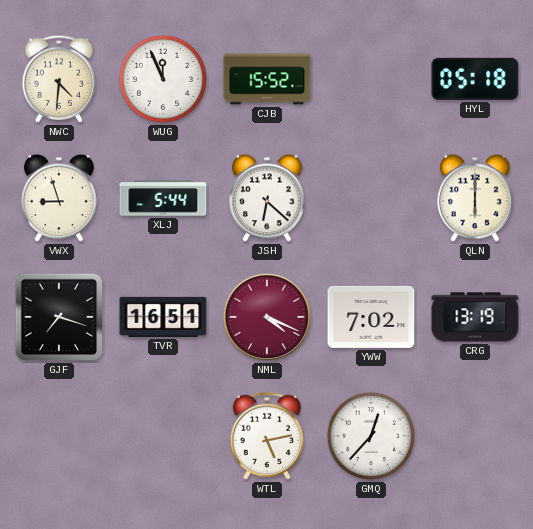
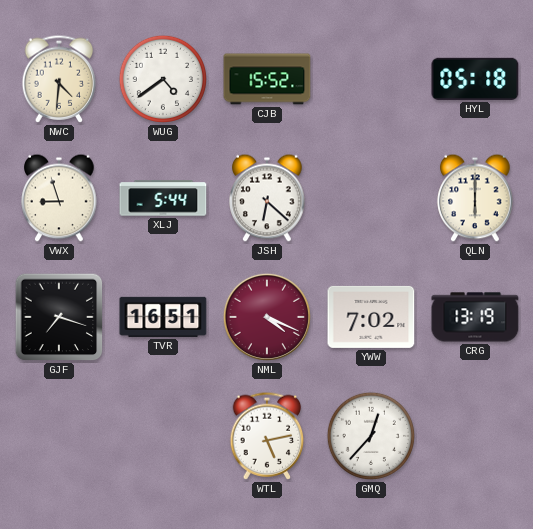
WUG: 11:56 -> 4:39
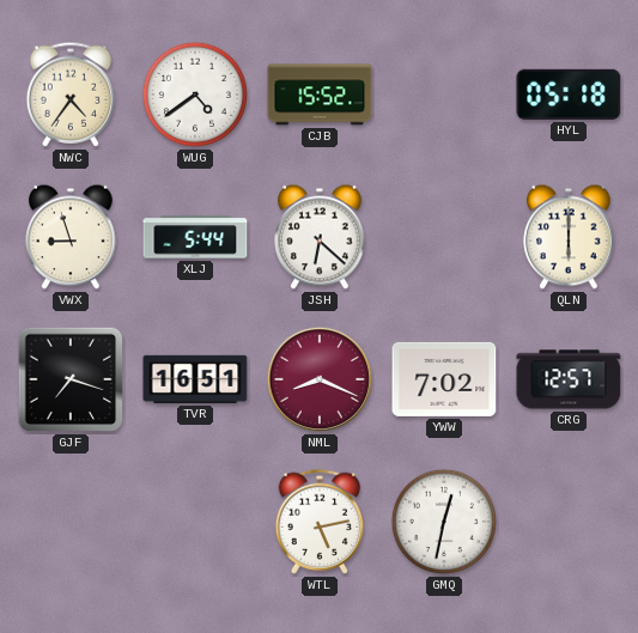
NWC: 4:31 -> 4:36
NML: 4:19 -> 8:19
CRG: 13:19 -> 12:57
GMQ: 12:37 -> 12:32
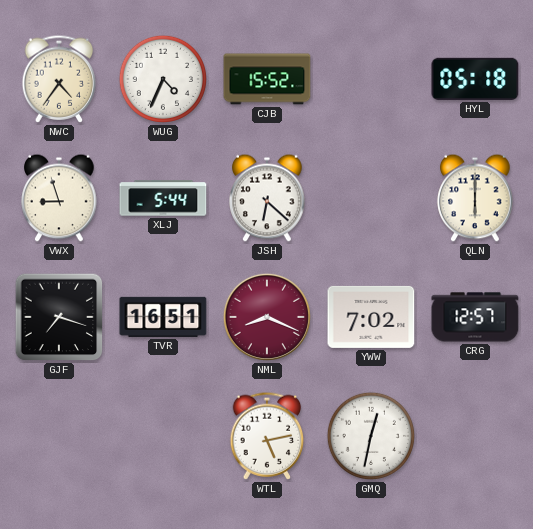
WUG: 4:39 -> 4:34
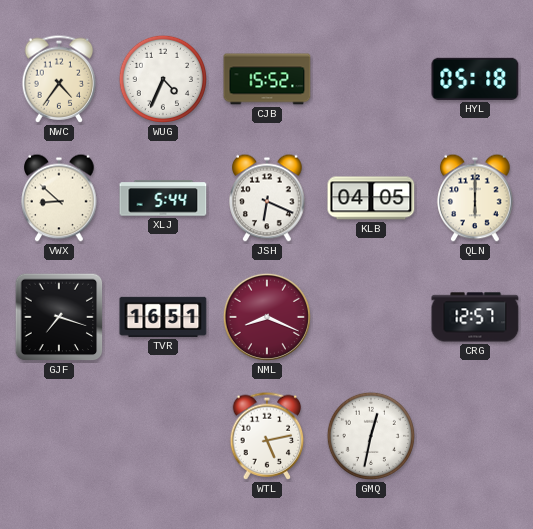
VWX: 8:57 -> 8:52
JSH: 6:22 -> 6:19
KLB: none -> 04:05
YWW: 7:02 -> none
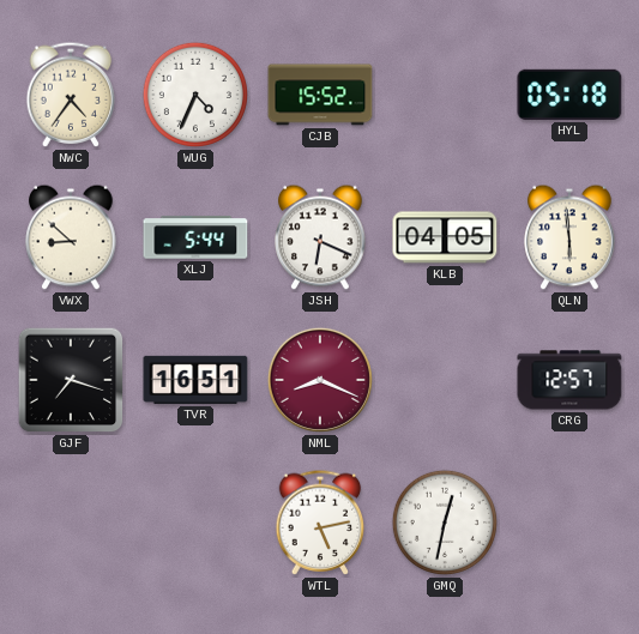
QLN: 6:00 -> 5:59
